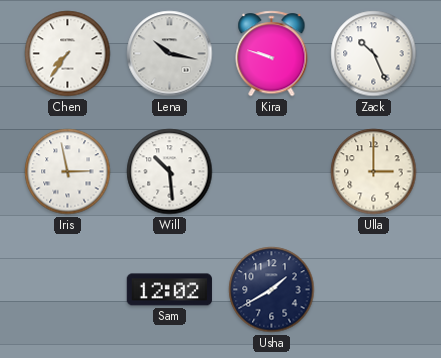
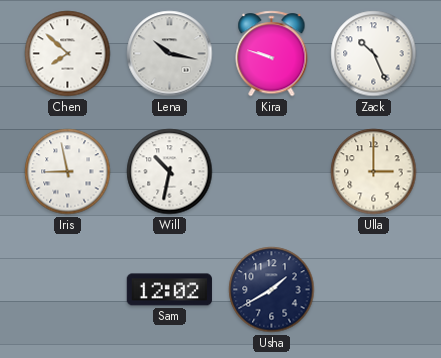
Chen: 7:36 -> 7:52
Iris: 2:58 -> 8:58
Will: 10:29 -> 10:32
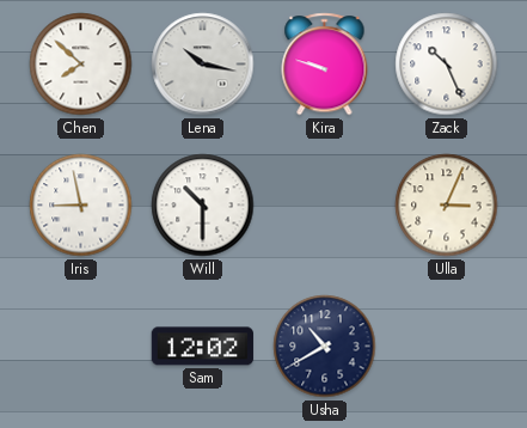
Will: 10:32 -> 10:30
Ulla: 3:00 -> 3:04
Usha: 1:40 -> 10:40
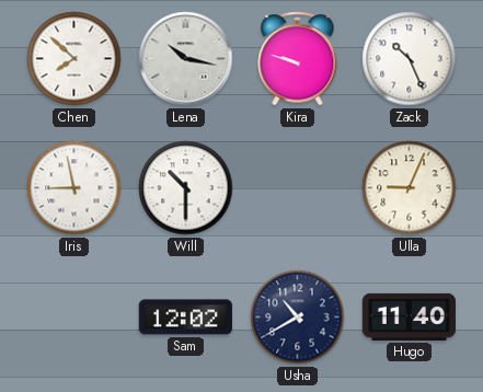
Ulla: 3:04 -> 9:04
Hugo: none -> 11:40
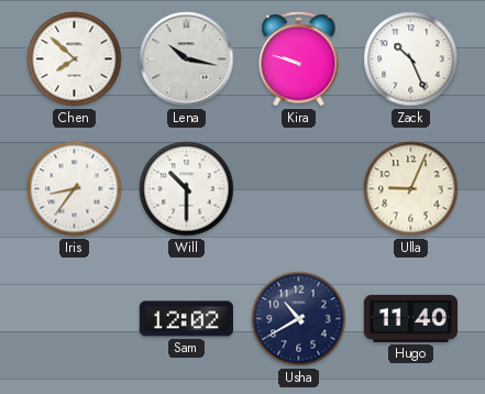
Iris: 8:58 -> 8:36
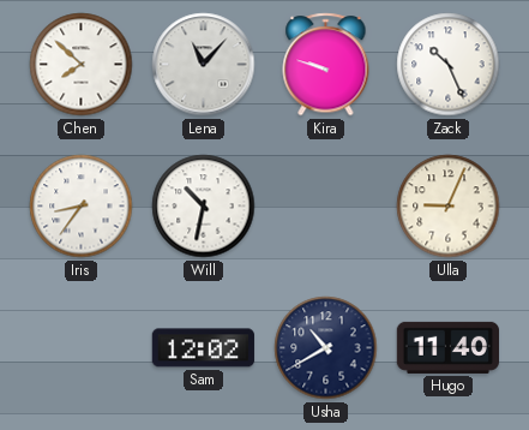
Lena: 10:17 -> 11:07
Will: 10:30 -> 10:32
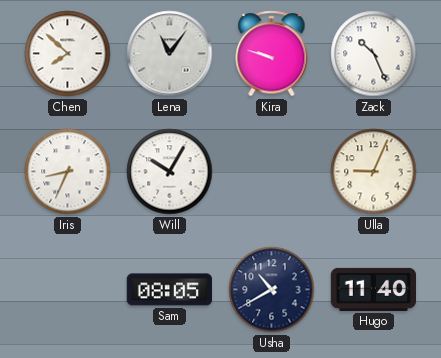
Lena: 11:07 -> 11:06
Iris: 8:36 -> 8:34
Will: 10:32 -> 10:05
Sam: 12:02 -> 08:05
